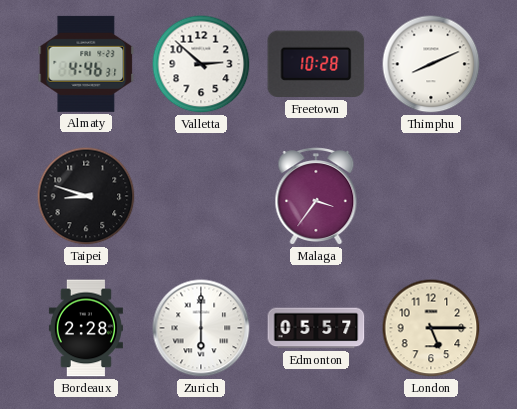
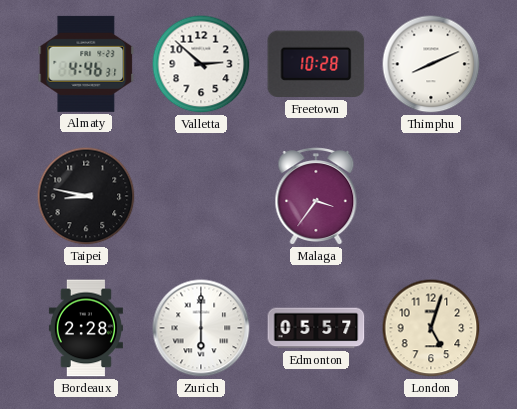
Taipei: 8:48 -> 8:47
London: 5:15 -> 5:03
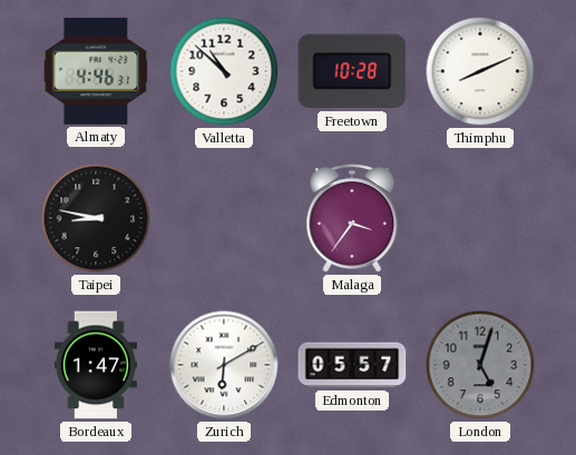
Valletta: 2:52 -> 10:52
Bordeaux: 2:28 -> 1:47
Zurich: 6:00 -> 6:10
London dial: cream -> grey
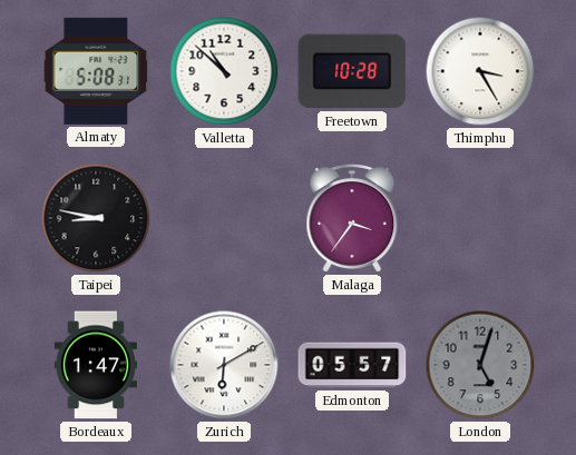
Almaty: 4:46 -> 5:08
Thimphu: 8:11 -> 3:25
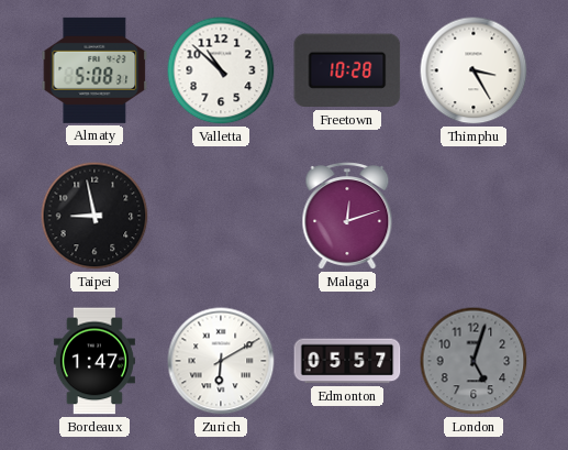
Taipei: 8:47 -> 8:58
Malaga: 3:36 -> 12:12
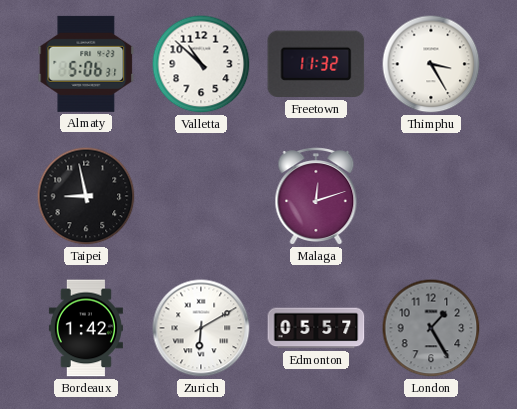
Almaty: 5:08 -> 5:06
Freetown: 10:28 -> 11:32
Bordeaux: 1:47 -> 1:42
London: 5:03 -> 1:25
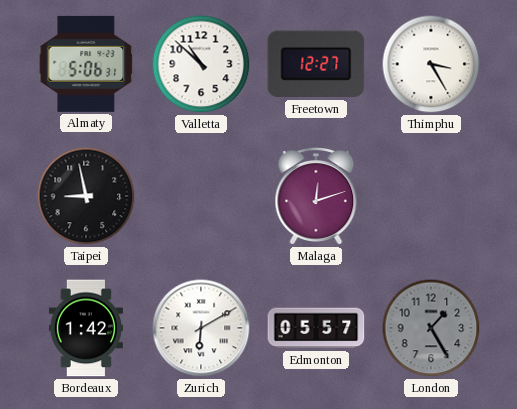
Freetown: 11:32 -> 12:27
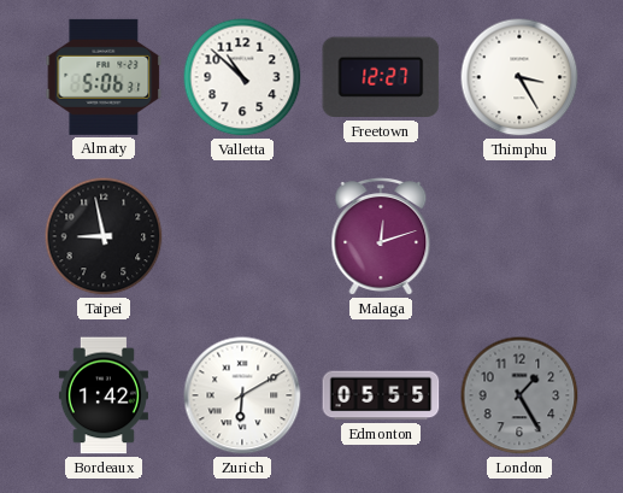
Edmonton: 05:57 -> 05:55
